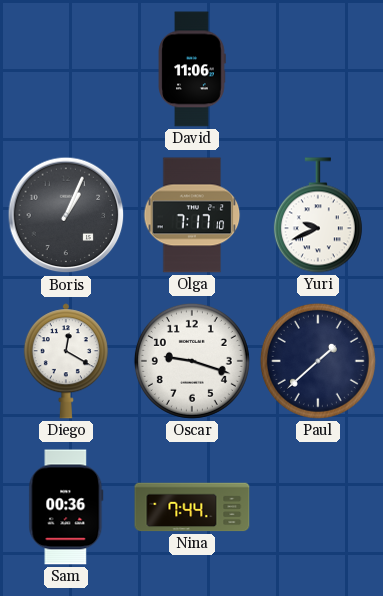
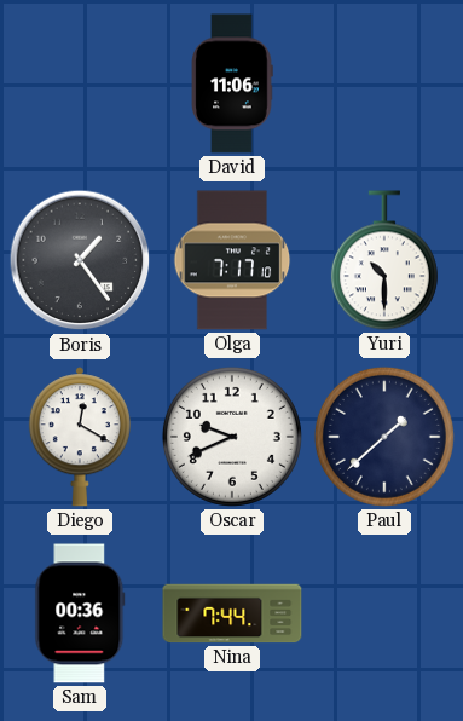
Boris: 1:04 -> 1:24
Yuri: 9:41 -> 10:30
Oscar: 9:18 -> 9:41
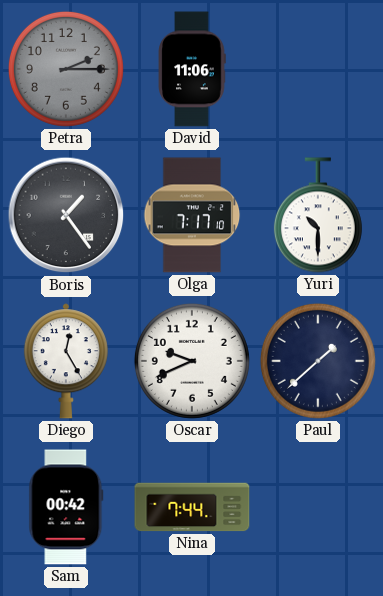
Petra: none -> 2:15
Diego: 12:20 -> 12:25
Sam: 00:36 -> 00:42
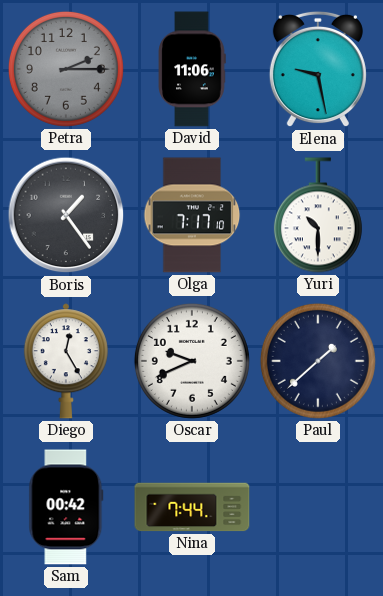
Elena: none -> 9:28
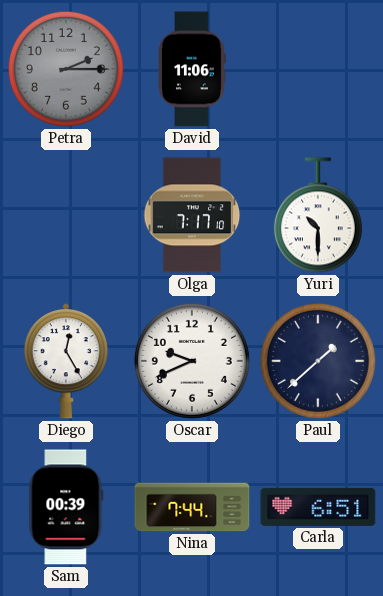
Elena: 9:28 -> none
Boris: 1:24 -> none
Sam: 00:42 -> 00:39
Carla: none -> 6:51
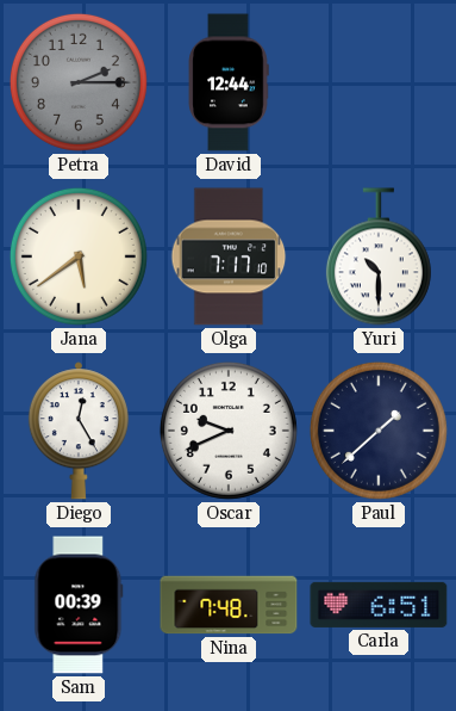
David: 11:06 -> 12:44
Jana: none -> 5:39
Nina: 7:44 -> 7:48
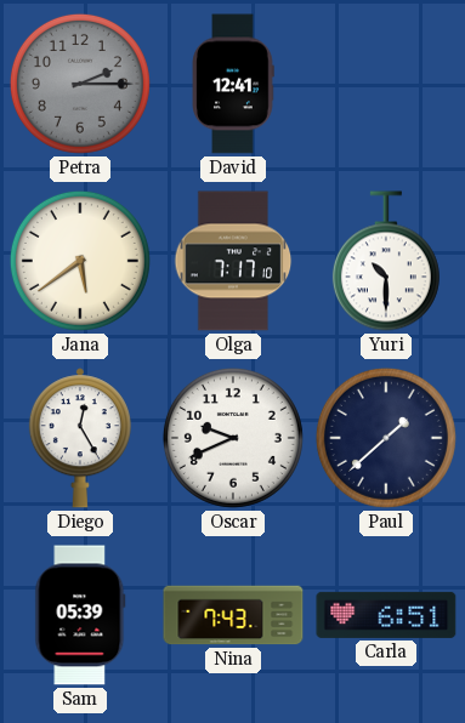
David: 12:44 -> 12:41
Sam: 00:39 -> 05:39
Nina: 7:48 -> 7:43
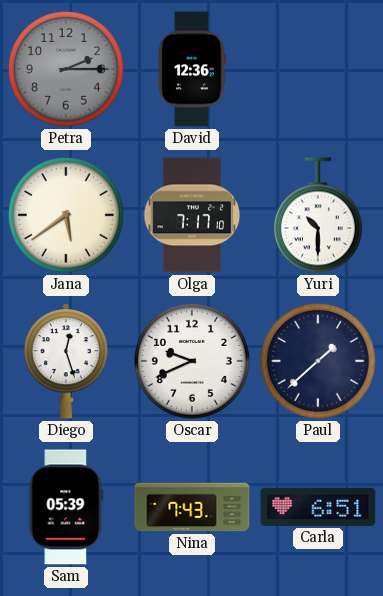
David: 12:41 -> 12:36
Diego: 12:25 -> 12:27
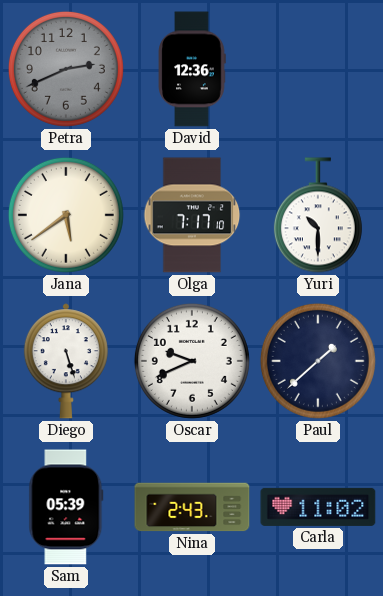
Petra: 2:15 -> 2:41
Diego: 12:27 -> 5:27
Nina: 7:43 -> 2:43
Carla: 6:51 -> 11:02
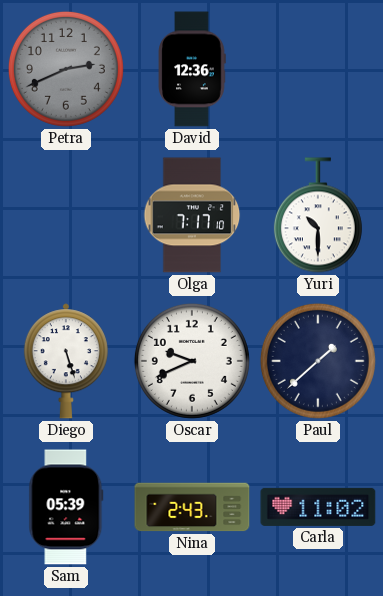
Jana: 5:39 -> none
